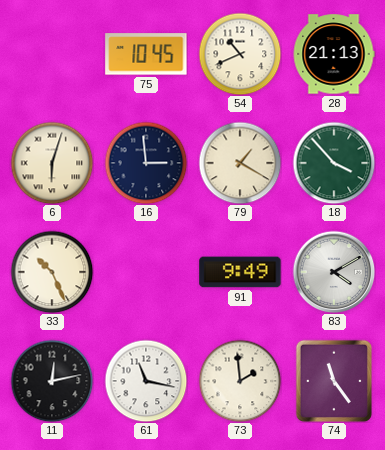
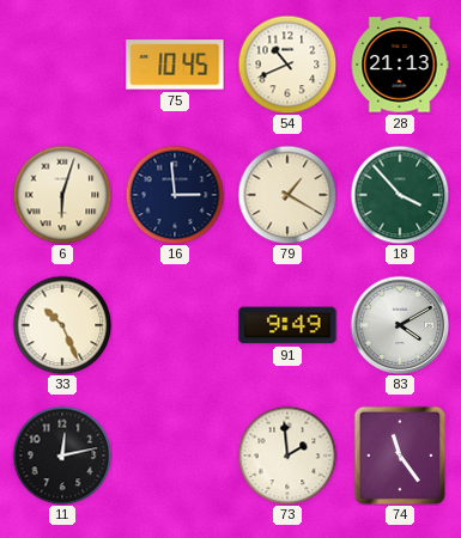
61: 11:17 -> none
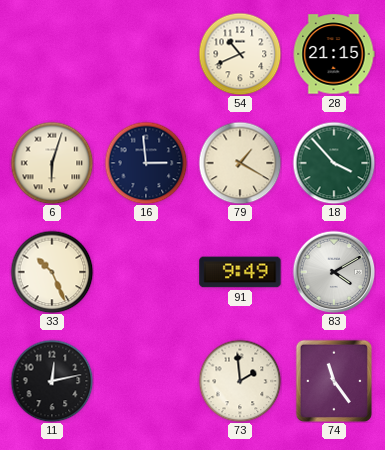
75: 10:45 -> none
28: 21:13 -> 21:15
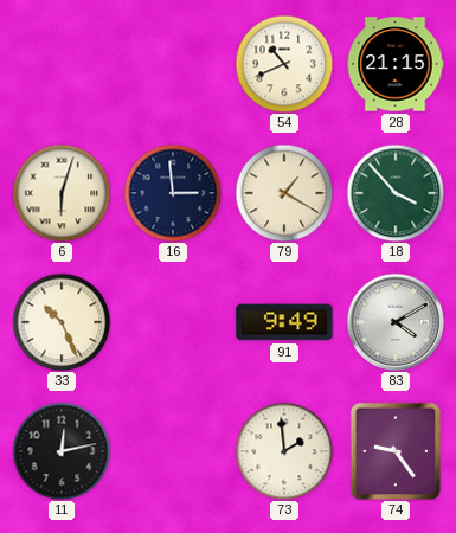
74: 11:24 -> 9:24
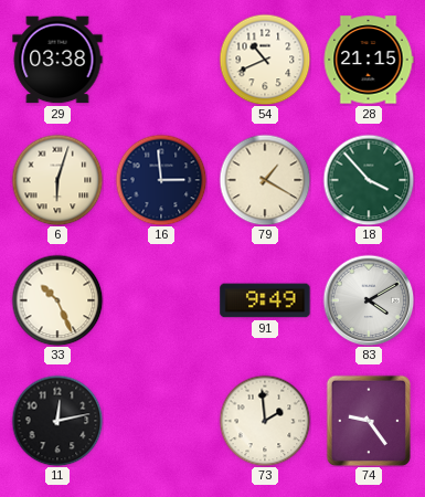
29: none -> 03:38
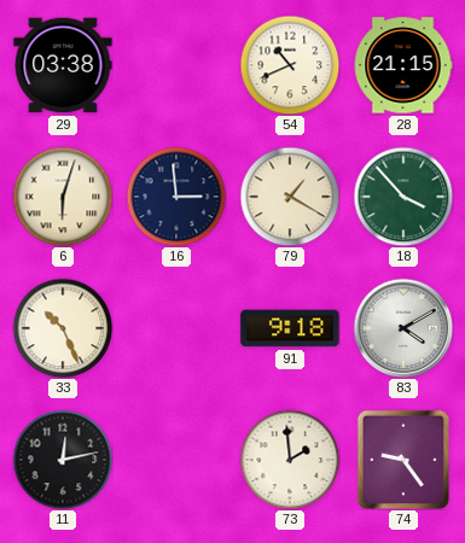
91: 9:49 -> 9:18
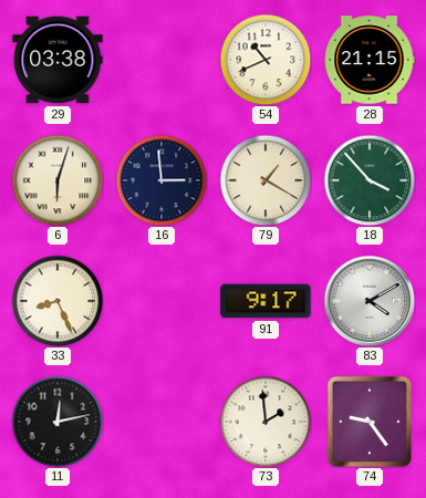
33: 10:26 -> 8:26
91: 9:18 -> 9:17
